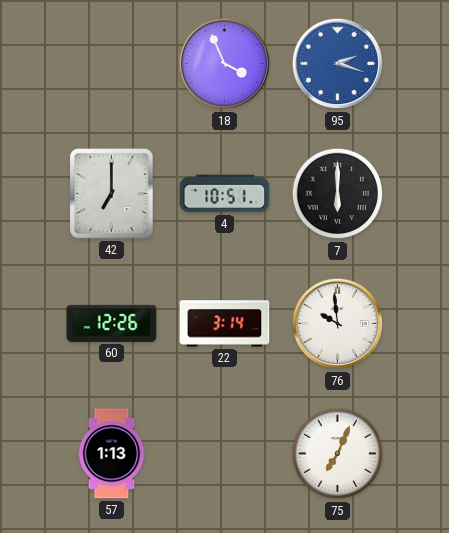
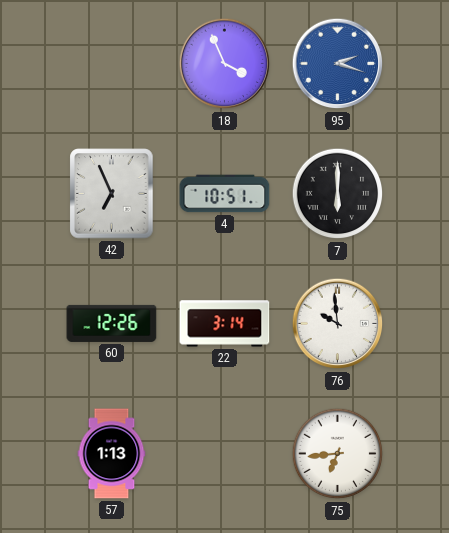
42: 7:00 -> 6:56
75: 7:04 -> 6:44
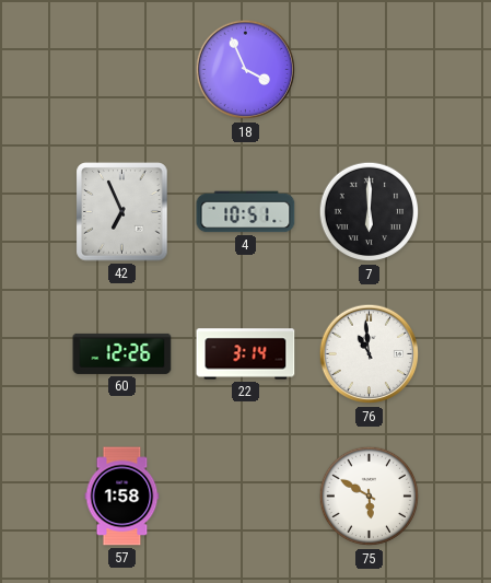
95: 2:18 -> none
76: 9:59 -> 10:59
57: 1:13 -> 1:58
75: 6:44 -> 5:50
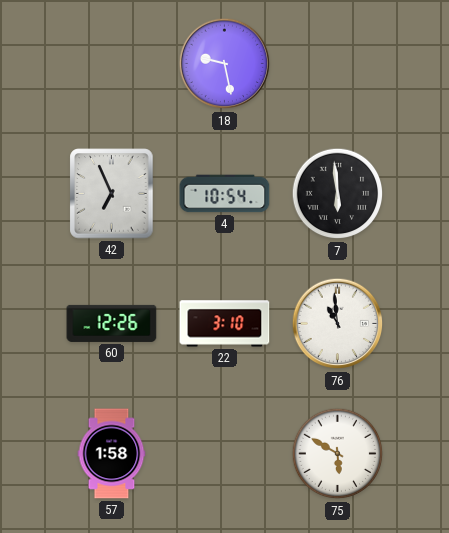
18: 3:56 -> 9:28
4: 10:51 -> 10:54
7: 6:00 -> 5:59
22: 3:14 -> 3:10
